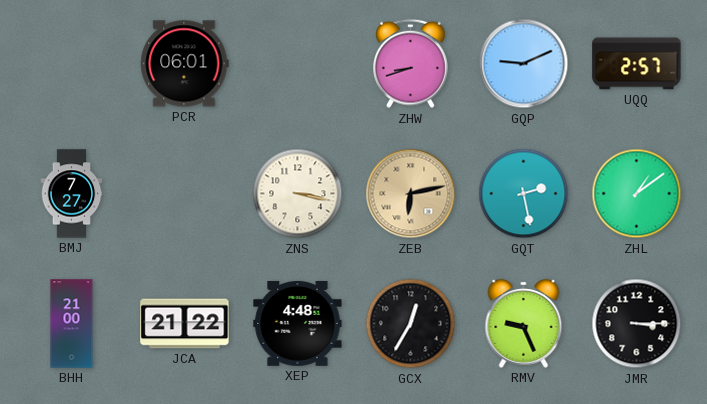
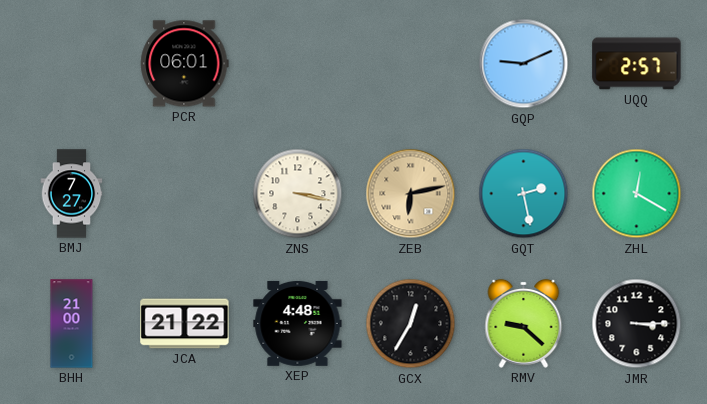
ZHW: 8:42 -> none
ZHL: 1:09 -> 12:20
RMV: 9:26 -> 9:22
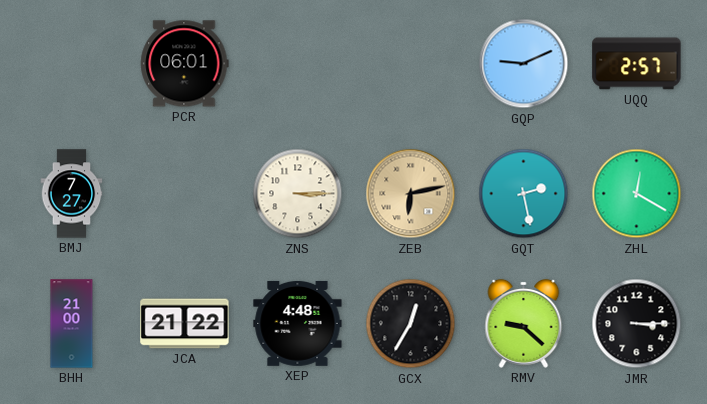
ZNS: 3:17 -> 3:15
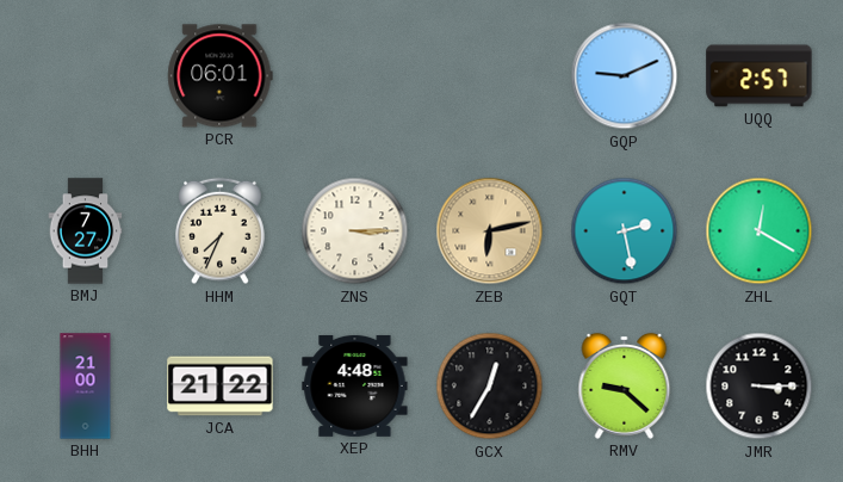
HHM: none -> 7:34
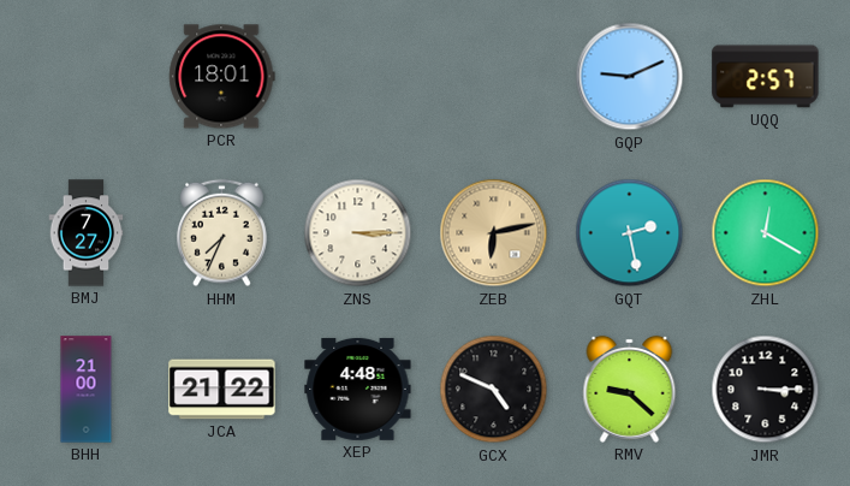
PCR: 06:01 -> 18:01
GCX: 12:35 -> 4:49
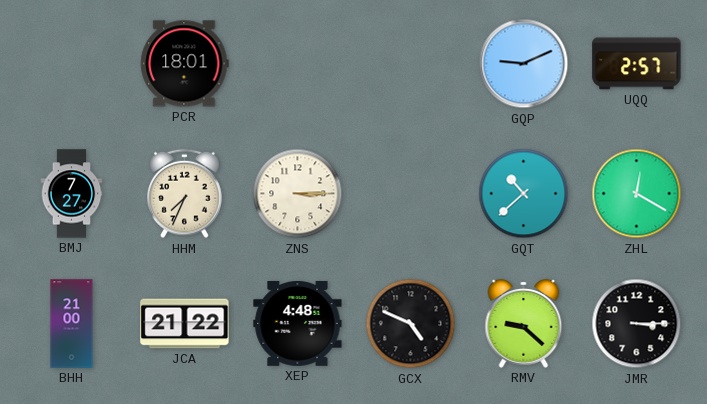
ZEB: 6:13 -> none
GQT: 2:28 -> 10:38
